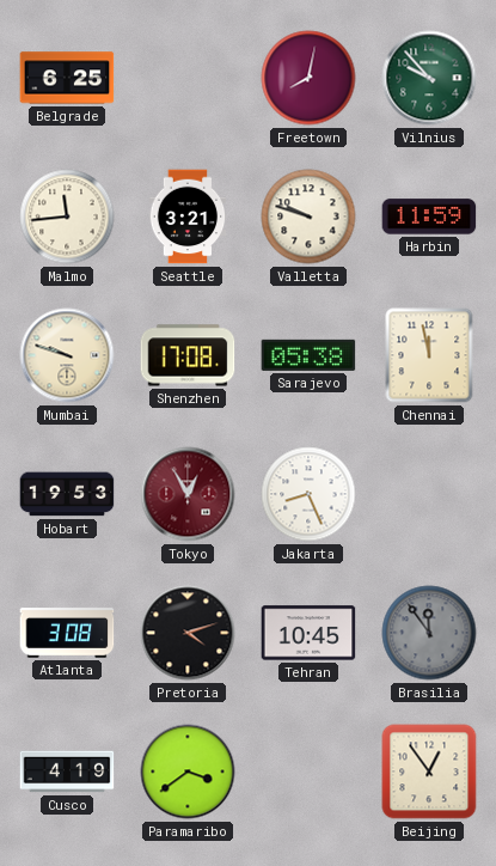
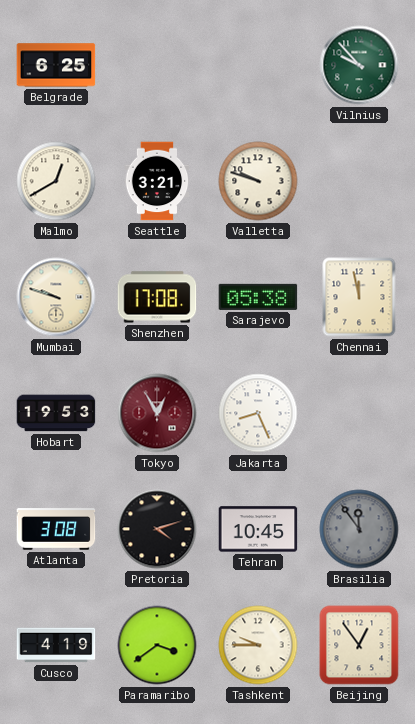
Freetown: 8:02 -> none
Malmo: 11:44 -> 12:40
Harbin: 11:59 -> none
Tashkent: none -> 9:45
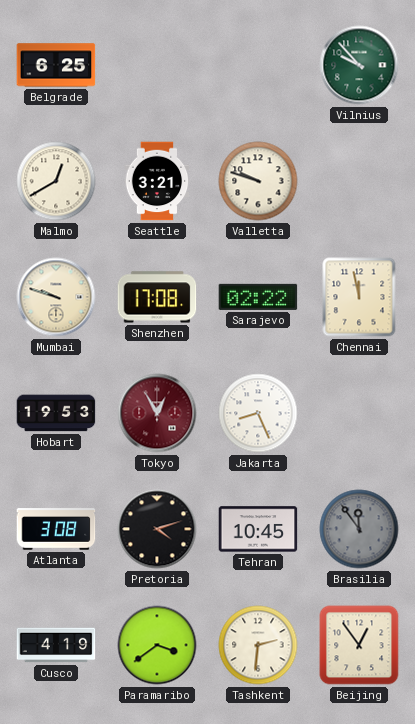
Sarajevo: 05:38 -> 02:22
Tashkent: 9:45 -> 2:31
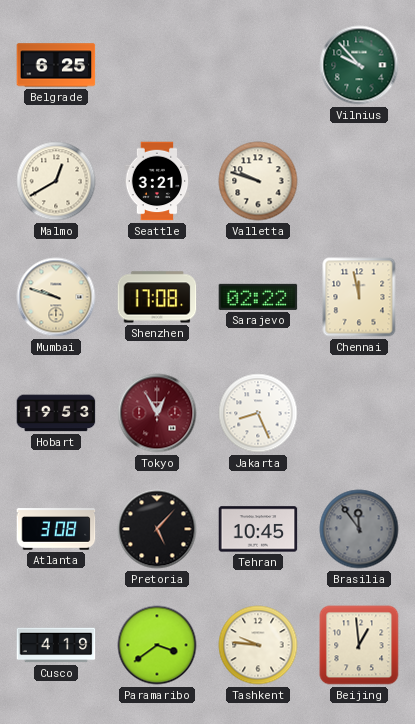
Pretoria: 4:12 -> 5:07
Tashkent: 2:31 -> 9:46
Beijing: 12:54 -> 12:59
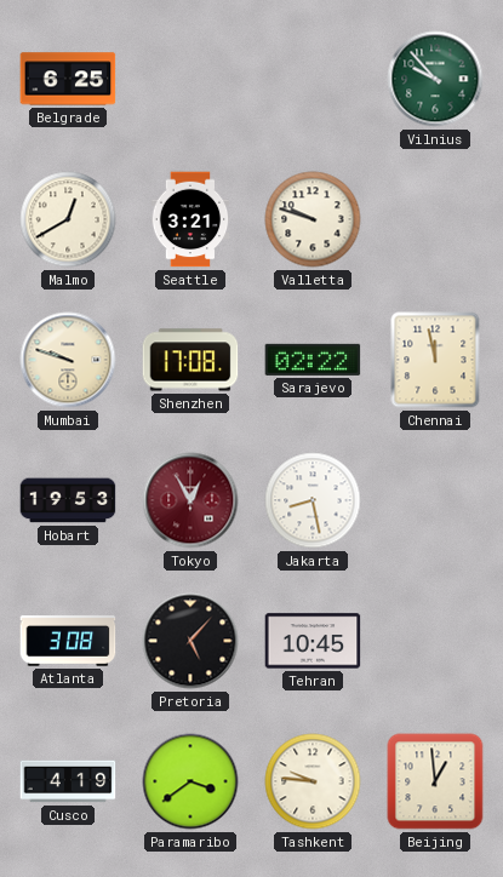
Jakarta: 8:26 -> 8:28
Brasilia: 11:54 -> none
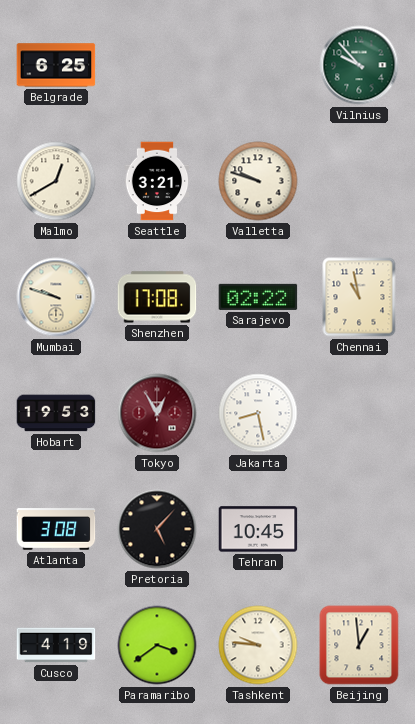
Chennai: 11:58 -> 10:58
